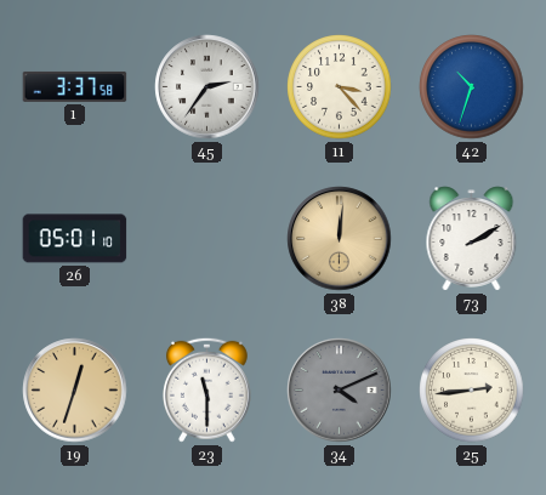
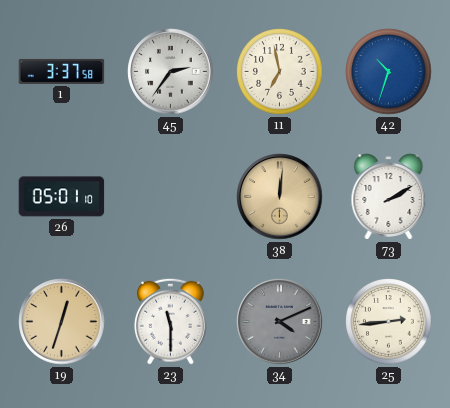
11: 3:23 -> 6:58
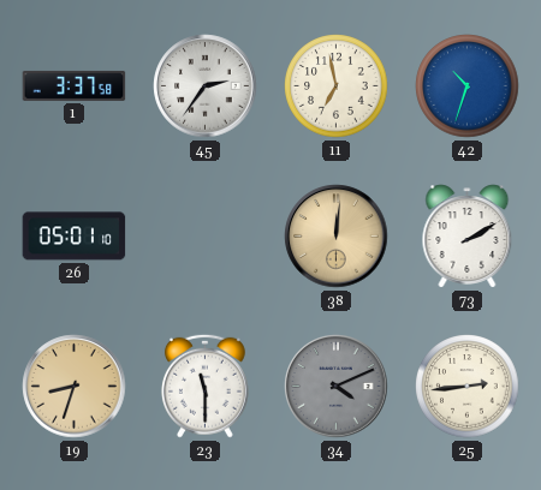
19: 12:33 -> 8:33
